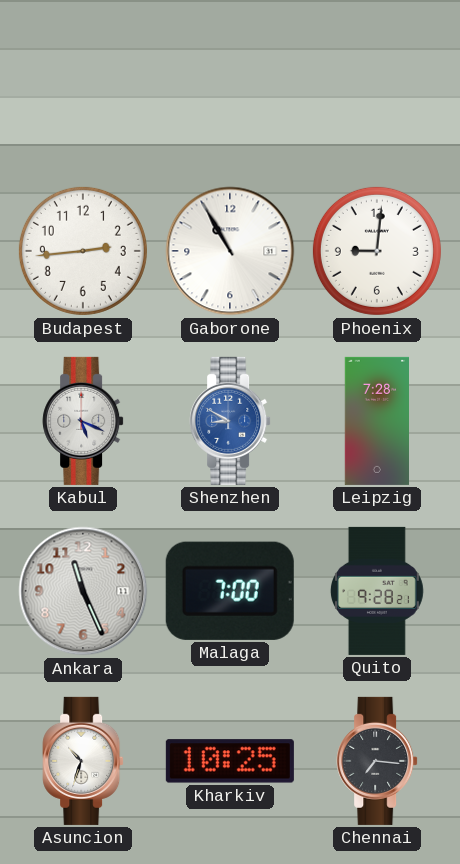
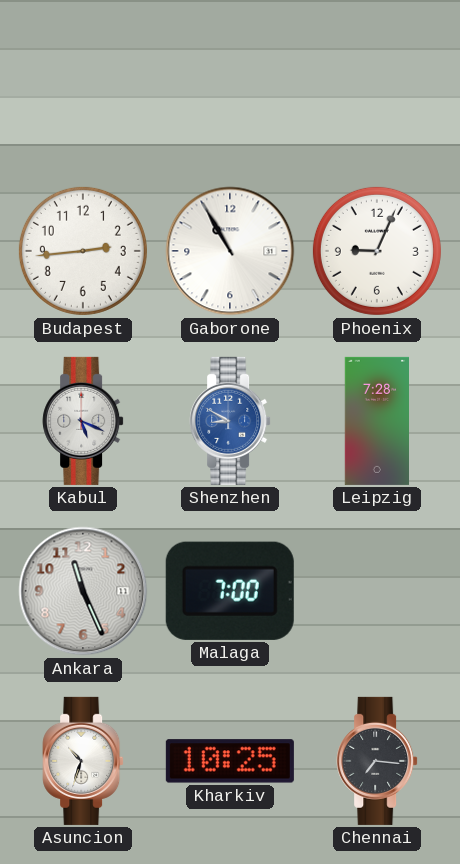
Phoenix: 9:01 -> 9:04
Quito: 9:28 -> none
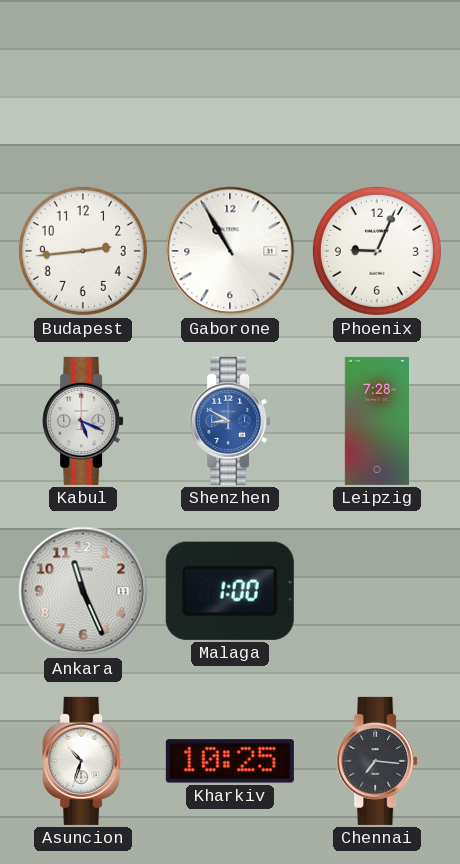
Malaga: 7:00 -> 1:00
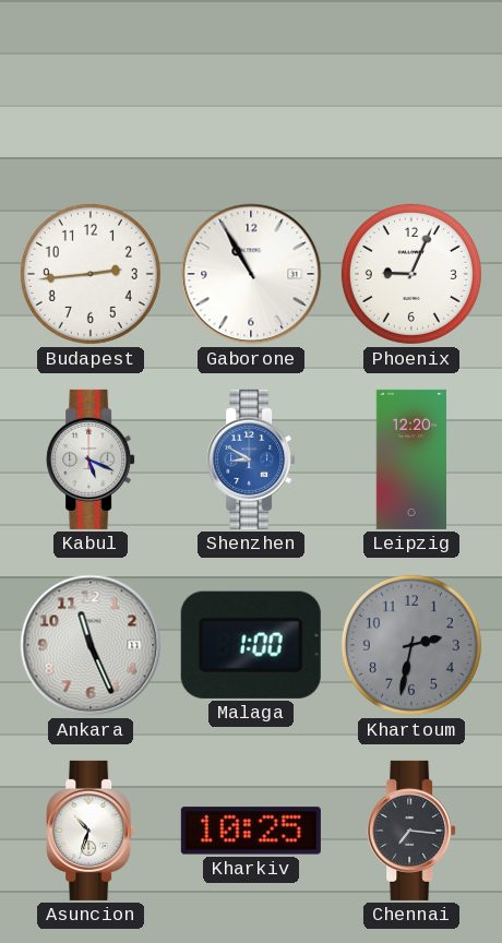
Leipzig: 7:28 -> 12:20
Khartoum: none -> 2:32
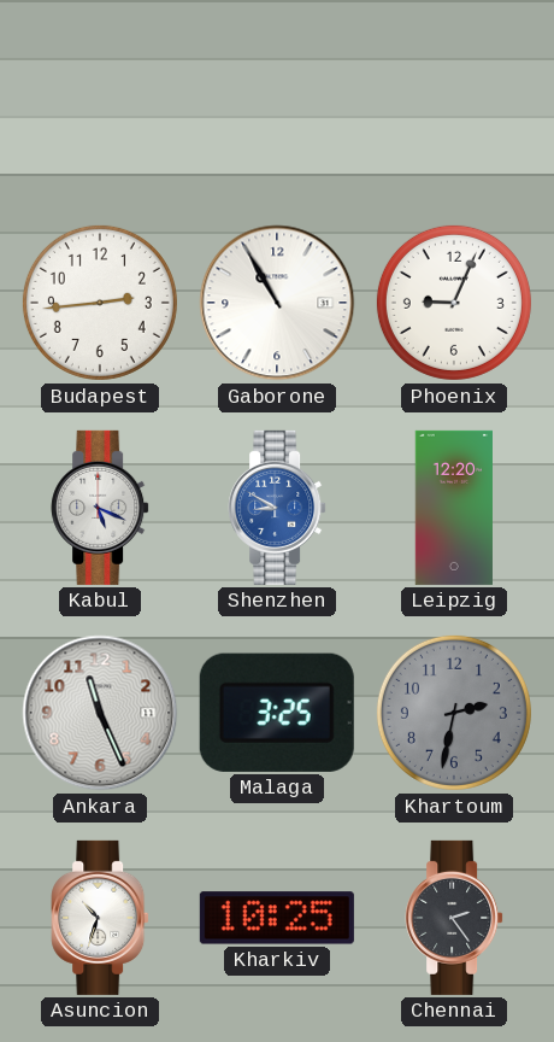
Malaga: 1:00 -> 3:25
Chennai: 7:16 -> 2:24
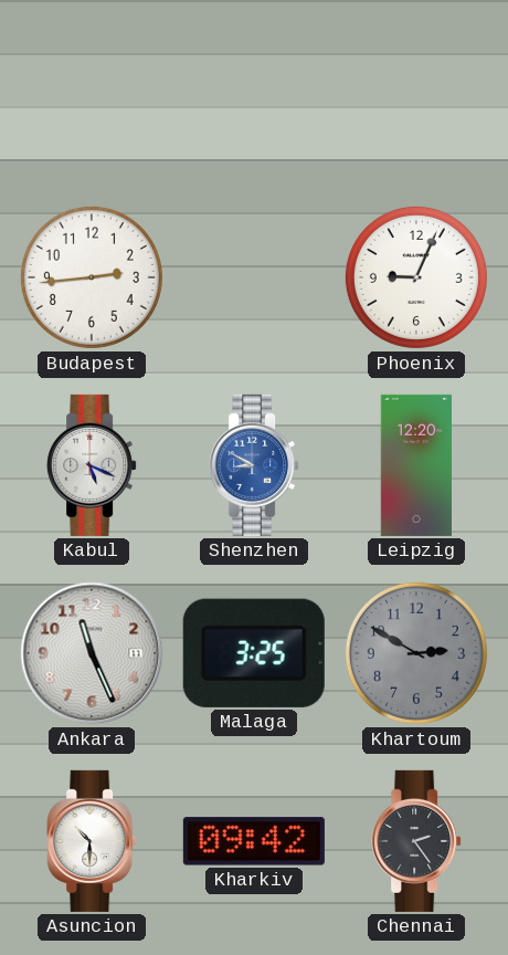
Gaborone: 10:55 -> none
Khartoum: 2:32 -> 2:50
Asuncion: 10:33 -> 10:30
Kharkiv: 10:25 -> 09:42
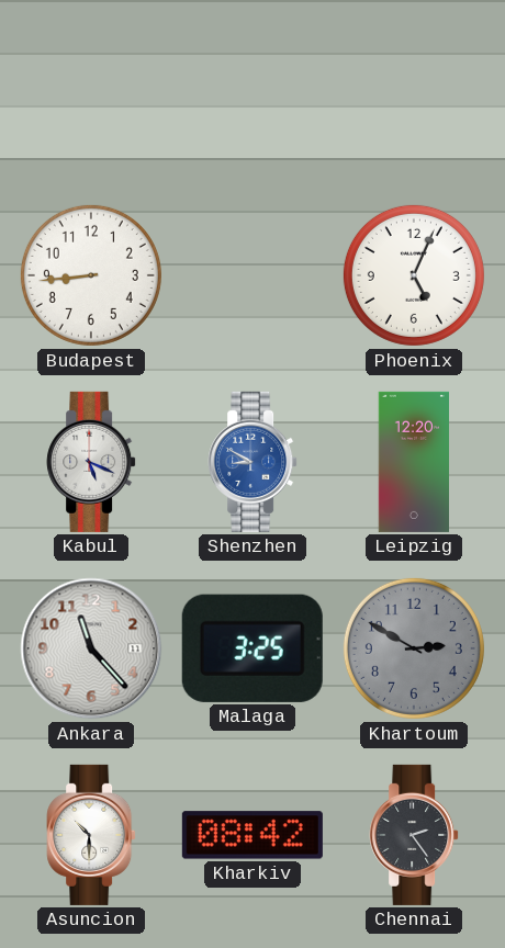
Budapest: 2:44 -> 8:44
Phoenix: 9:04 -> 5:04
Ankara: 11:26 -> 11:23
Kharkiv: 09:42 -> 08:42
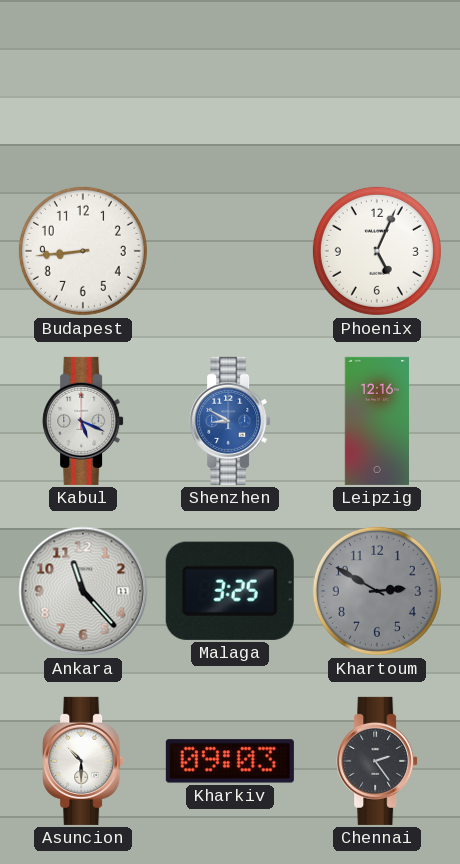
Leipzig: 12:20 -> 12:16
Kharkiv: 08:42 -> 09:03
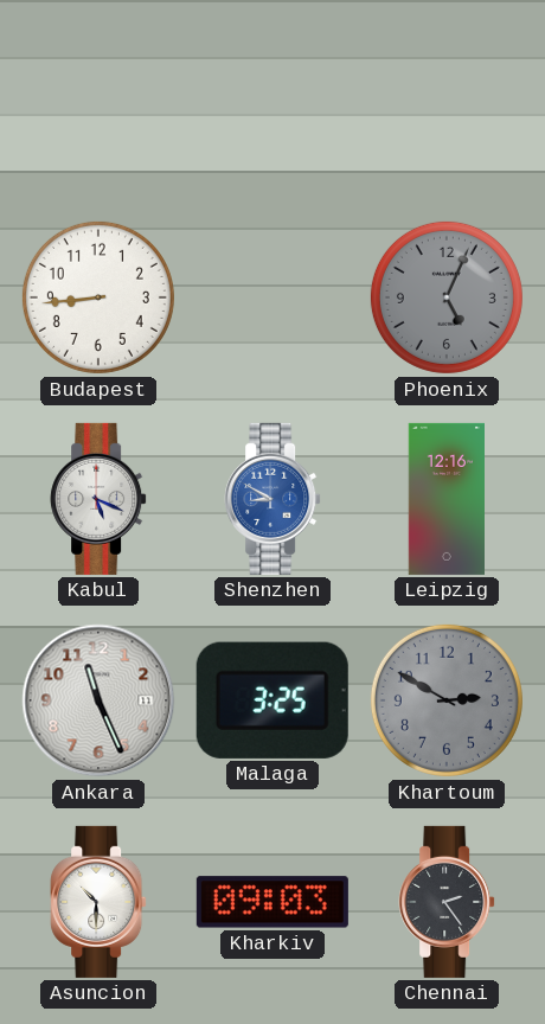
Phoenix dial: white -> grey
Ankara: 11:23 -> 11:26
